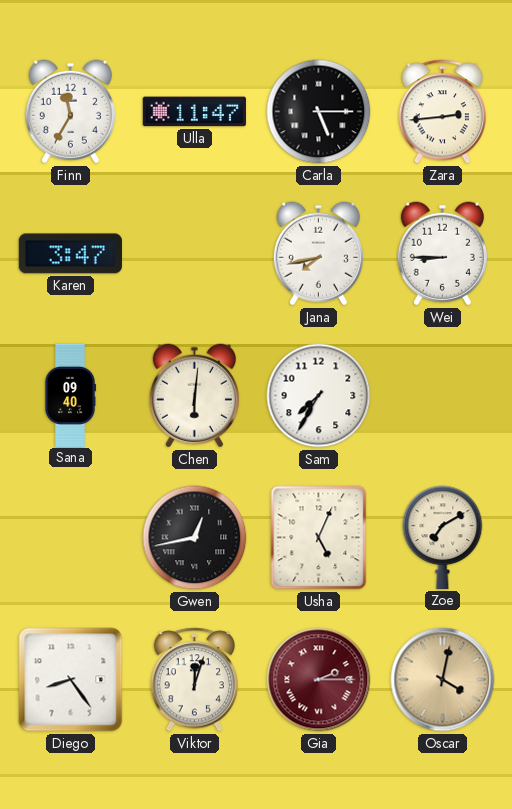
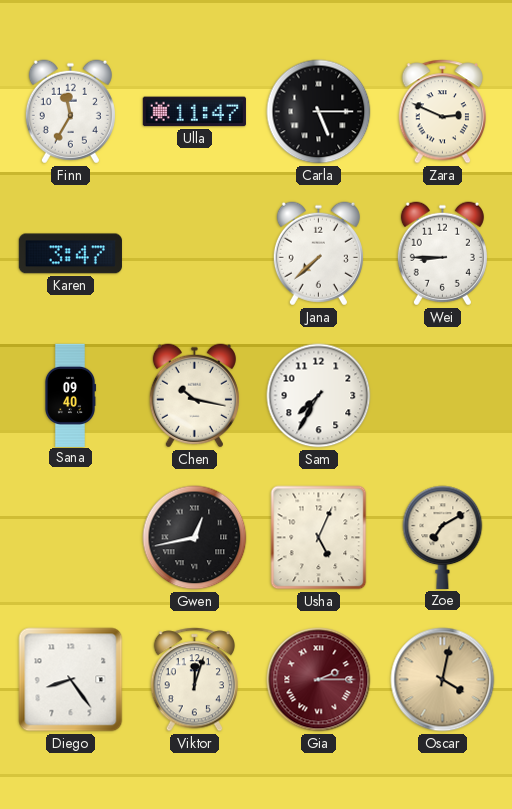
Zara: 2:44 -> 2:49
Jana: 7:43 -> 7:38
Chen: 6:01 -> 10:17
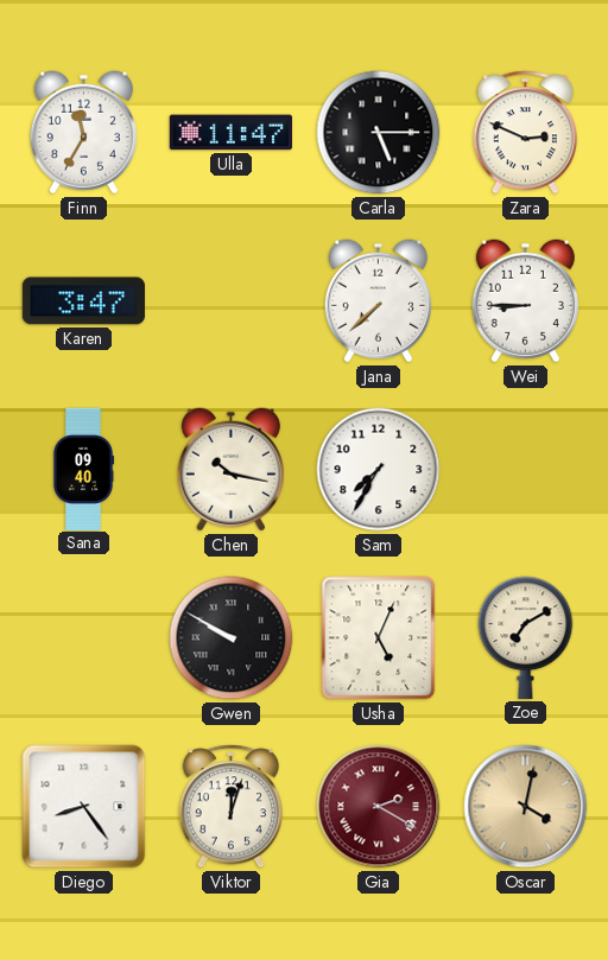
Gwen: 12:43 -> 9:50
Gia: 2:15 -> 2:20
